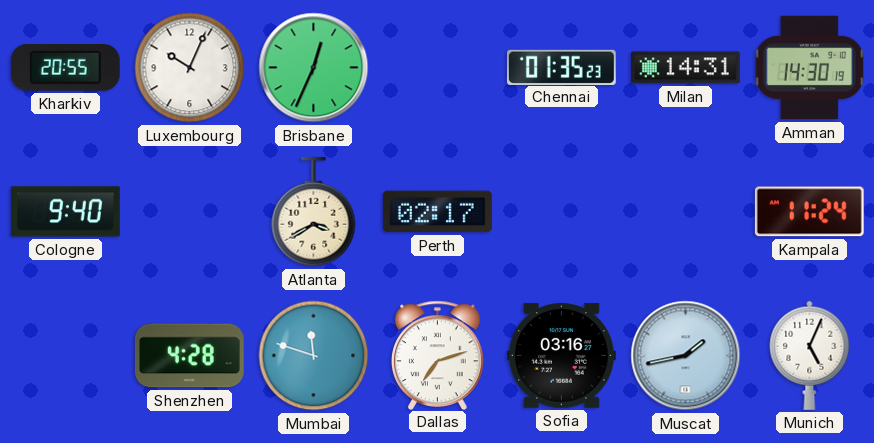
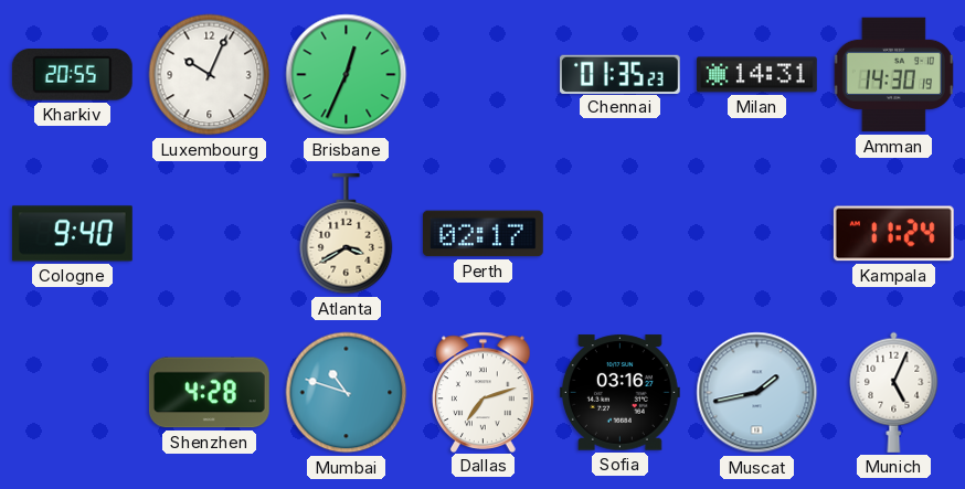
Mumbai: 11:48 -> 10:48
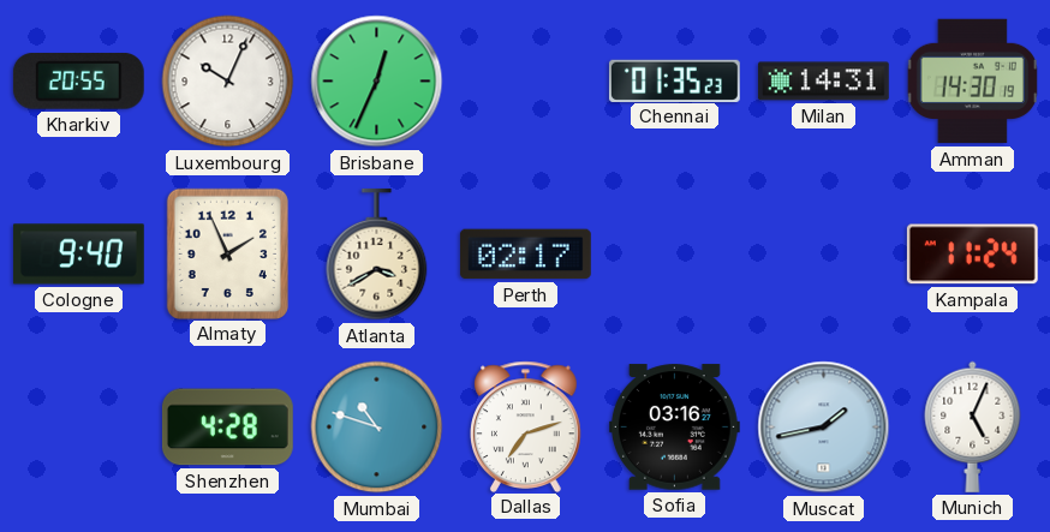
Almaty: none -> 1:56
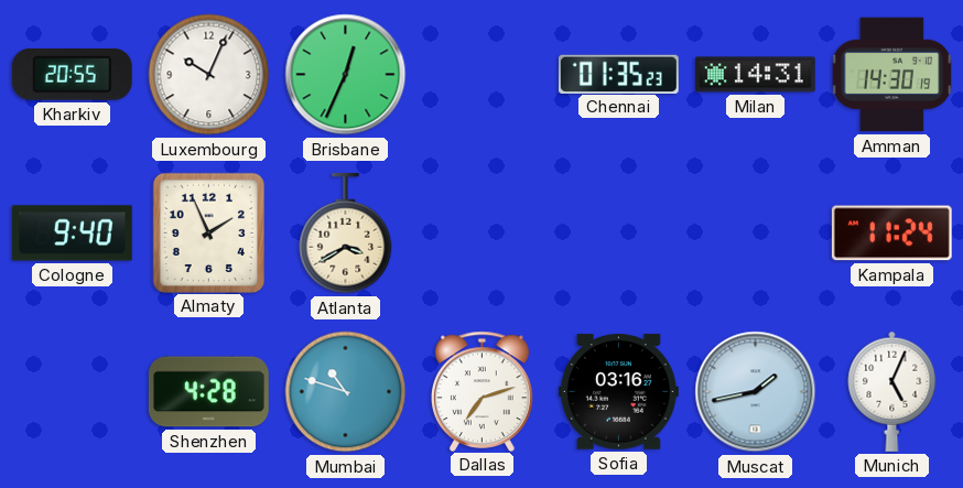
Perth: 02:17 -> none
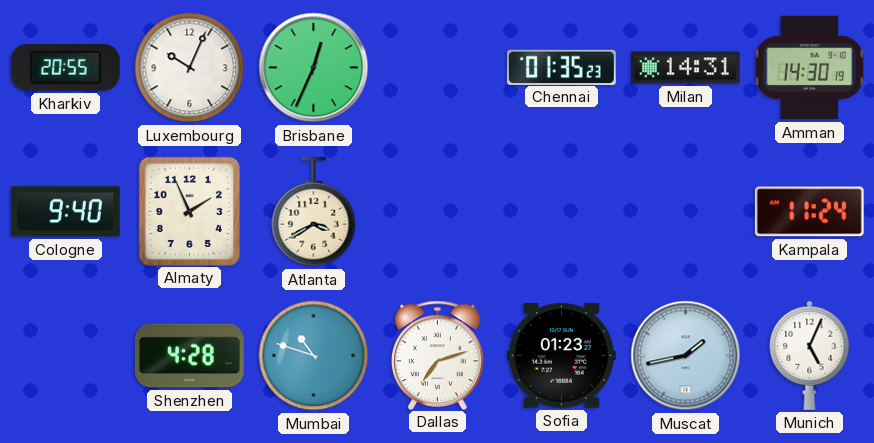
Sofia: 03:16 -> 01:23
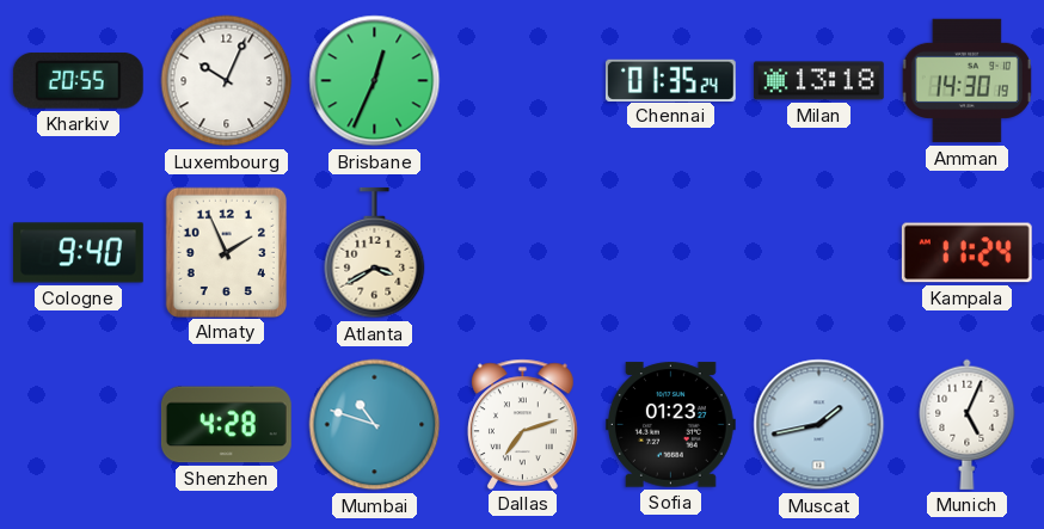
Chennai: 01:35:23 -> 01:35:24
Milan: 14:31 -> 13:18
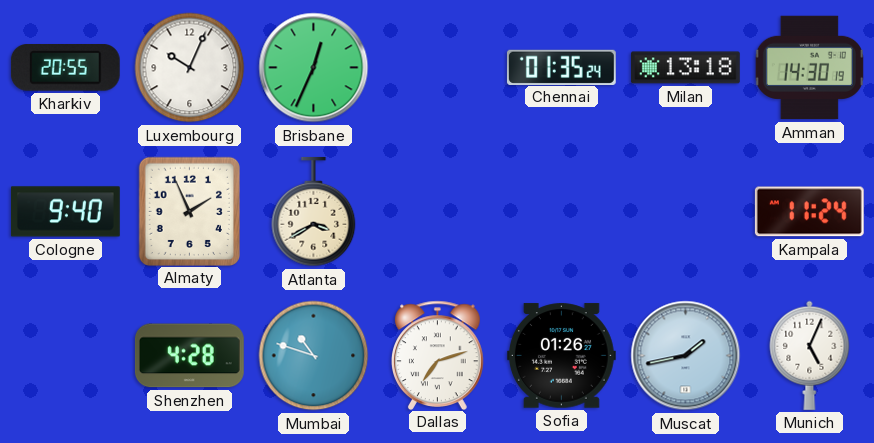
Sofia: 01:23 -> 01:26
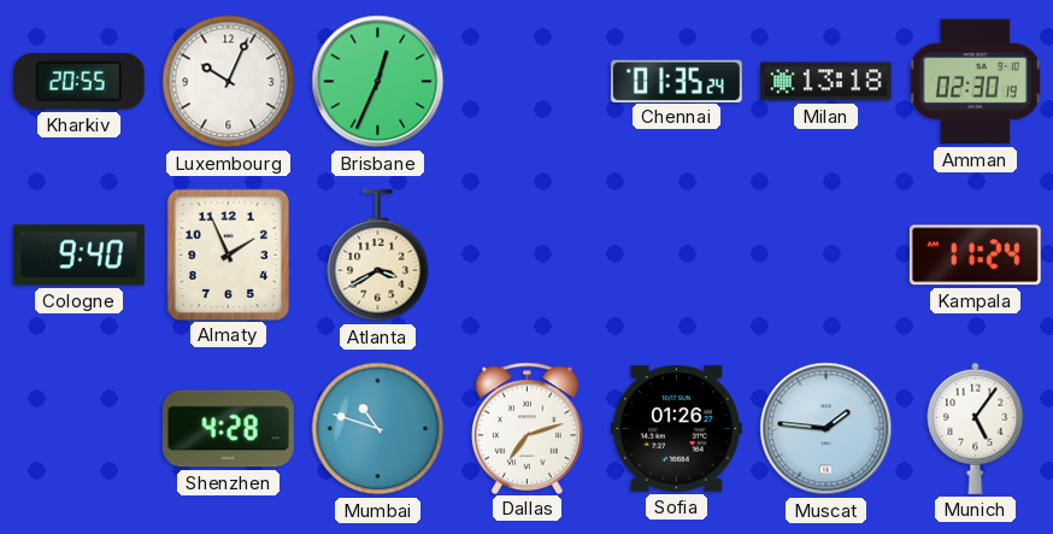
Amman: 14:30 -> 02:30
Muscat: 1:43 -> 1:46
Munich: 5:04 -> 5:06
